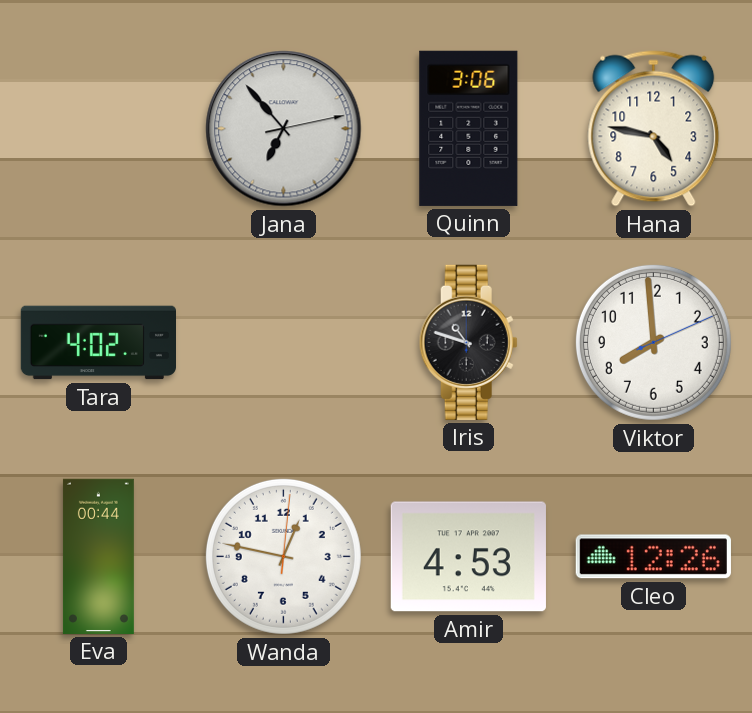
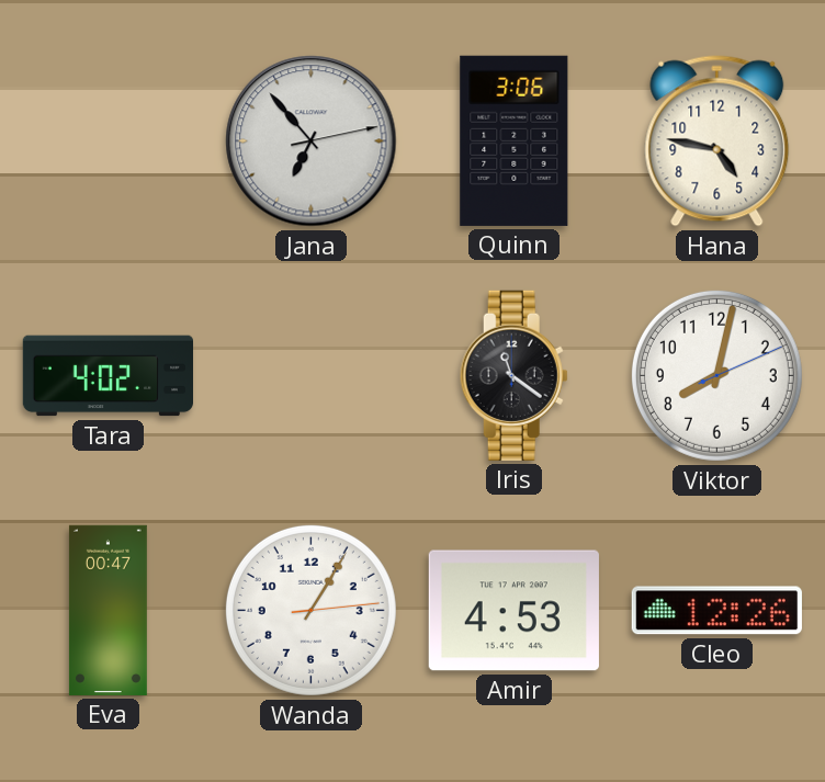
Iris: 10:48 -> 11:21
Viktor: 7:59 -> 8:02
Eva: 00:44 -> 00:47
Wanda: 12:47 -> 1:05
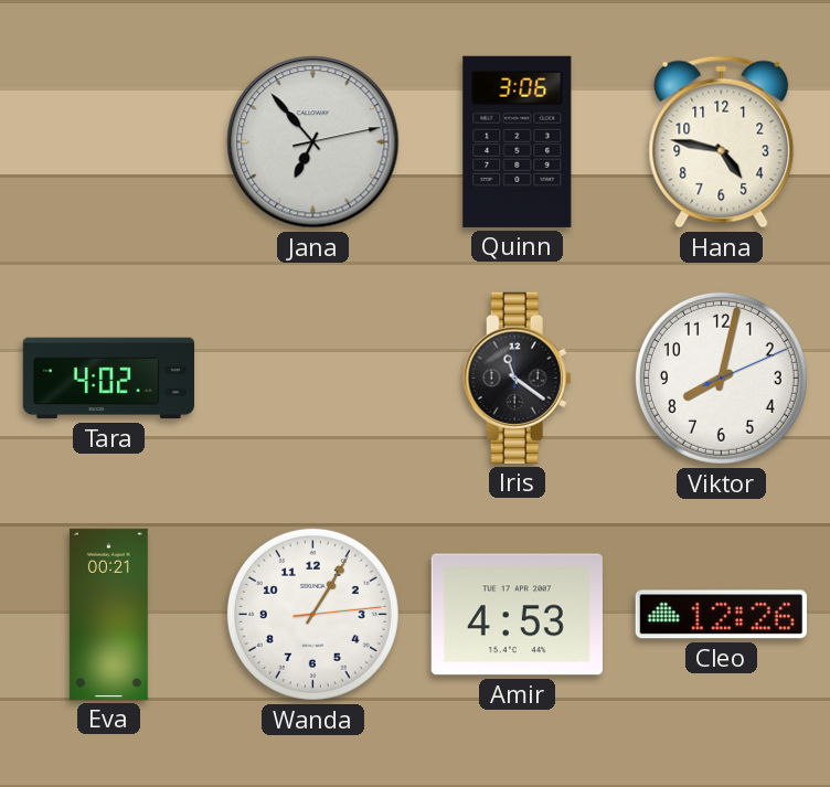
Eva: 00:47 -> 00:21
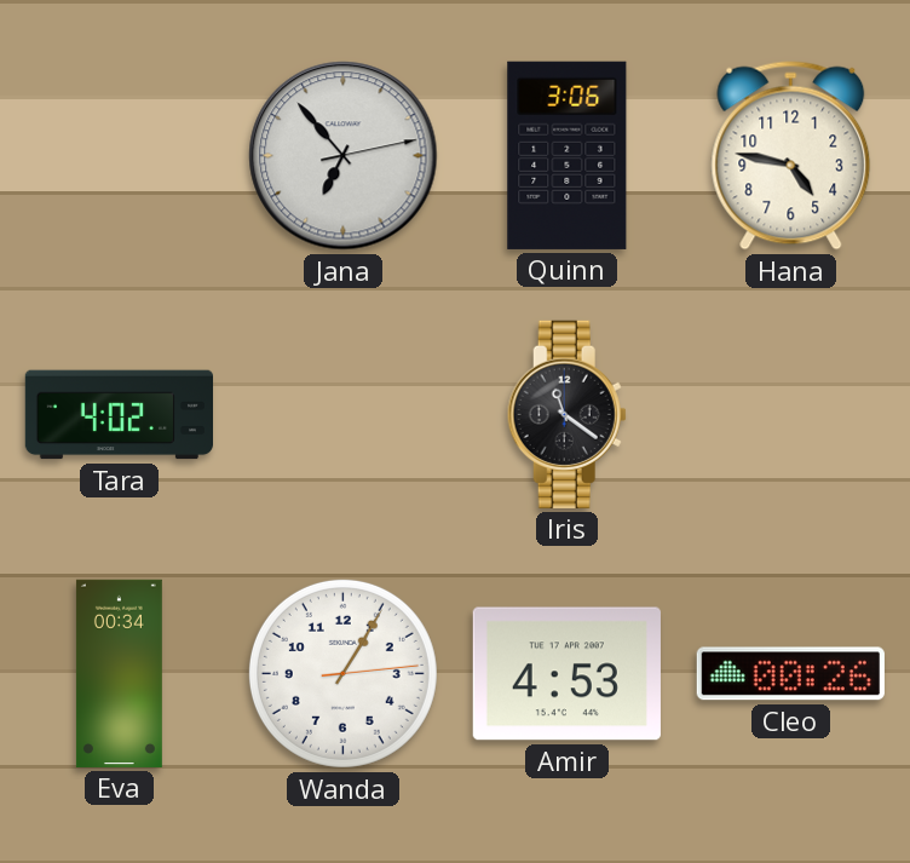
Viktor: 8:02 -> none
Eva: 00:21 -> 00:34
Cleo: 12:26 -> 00:26
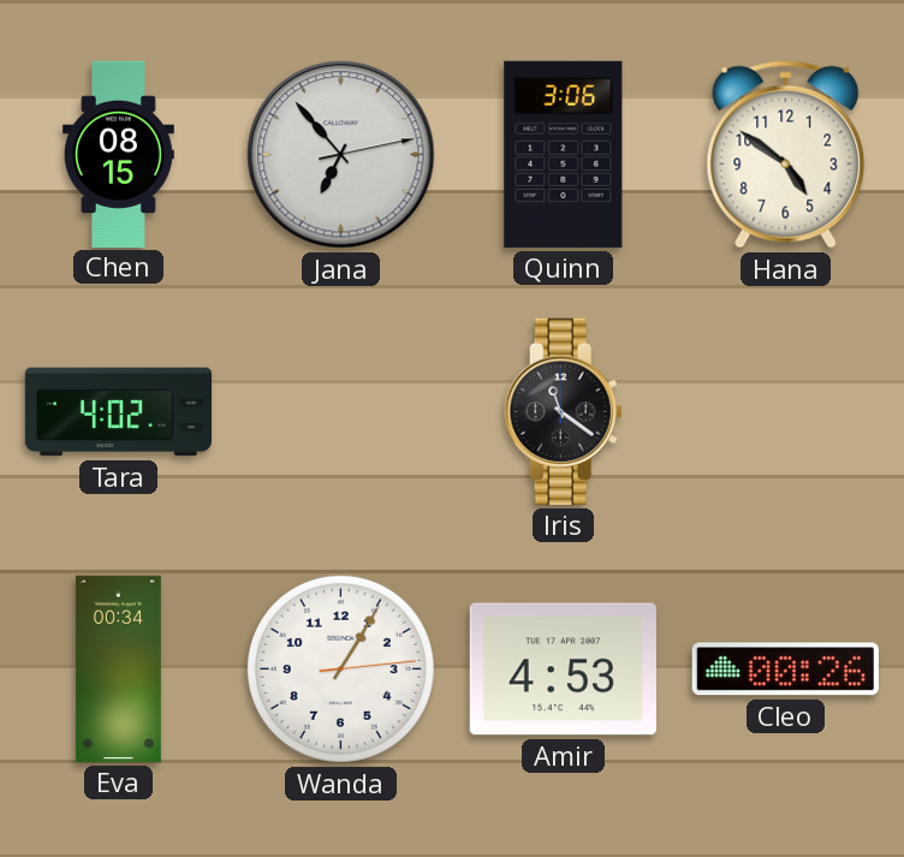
Chen: none -> 08:15
Hana: 4:47 -> 4:51
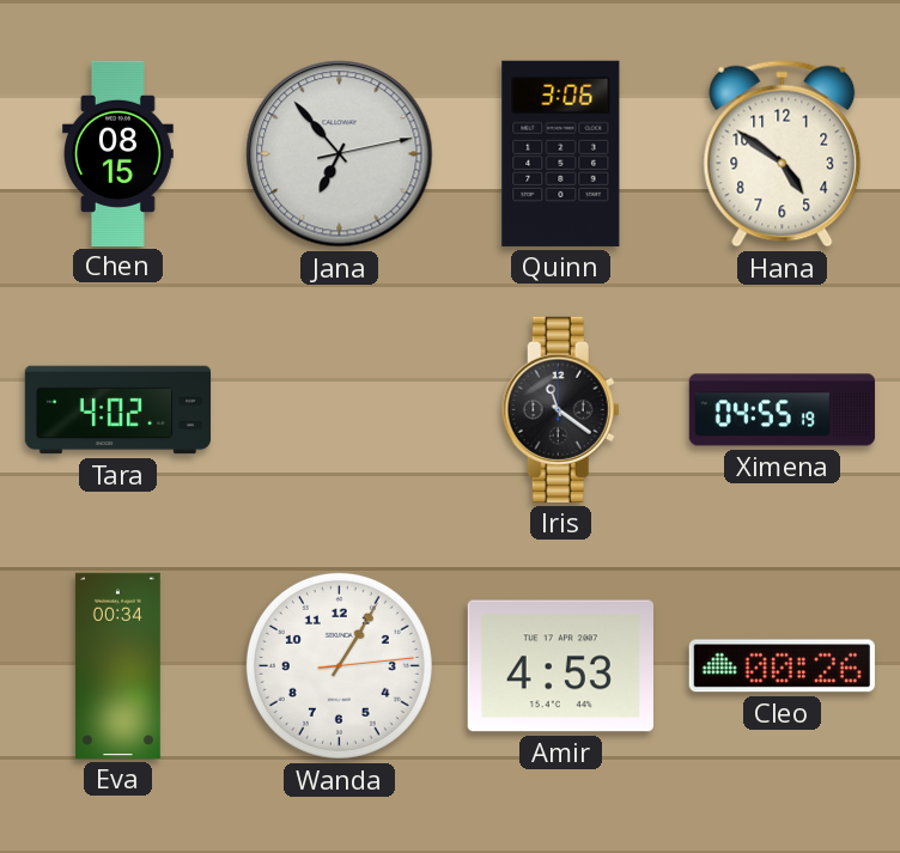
Ximena: none -> 04:55
